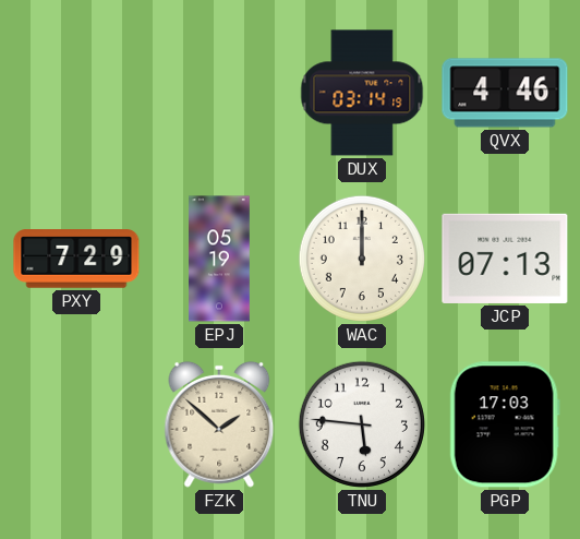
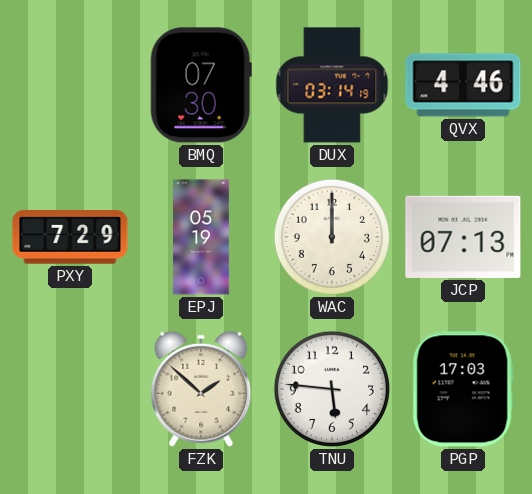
BMQ: none -> 07:30
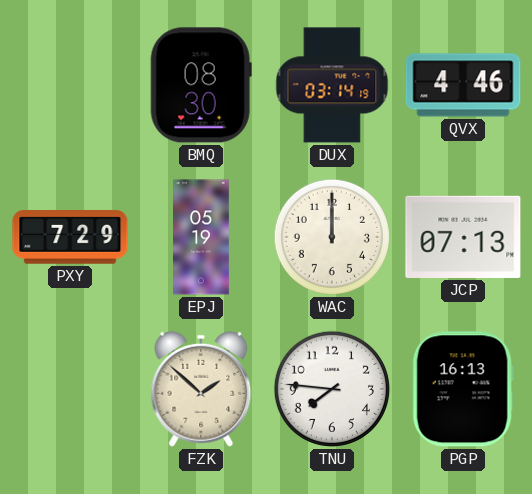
BMQ: 07:30 -> 08:30
TNU: 5:46 -> 7:46
PGP: 17:03 -> 16:13
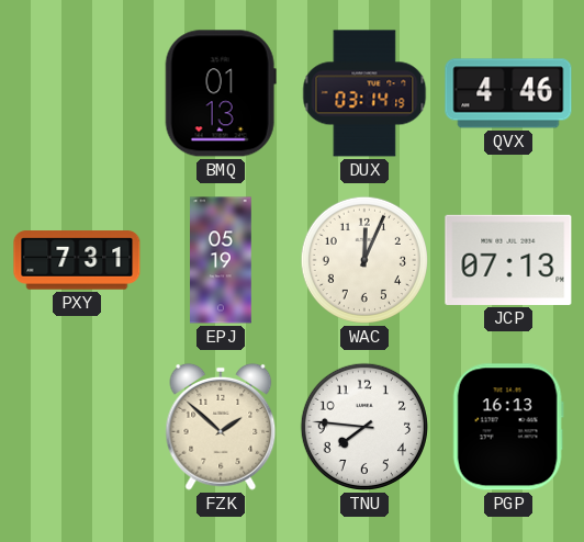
BMQ: 08:30 -> 01:13
PXY: 7:29 -> 7:31
WAC: 12:00 -> 12:04
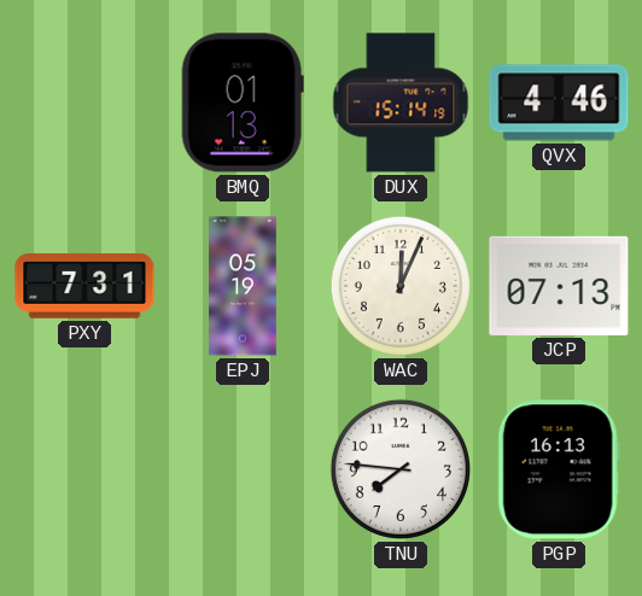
DUX: 03:14 -> 15:14
FZK: 1:52 -> none
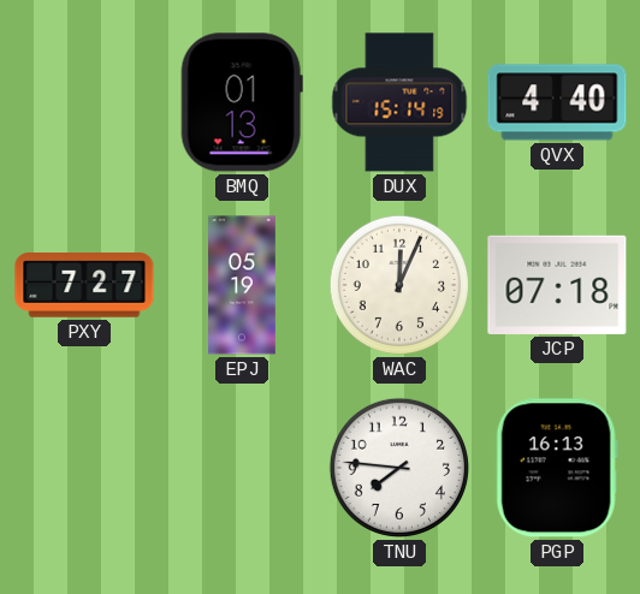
QVX: 4:46 -> 4:40
PXY: 7:31 -> 7:27
JCP: 07:13 -> 07:18
